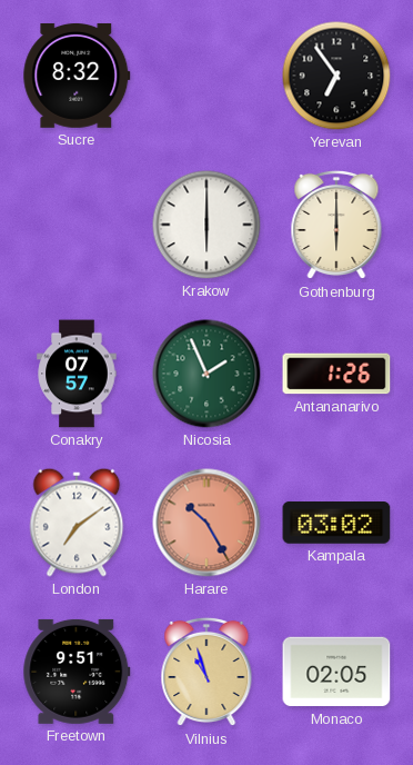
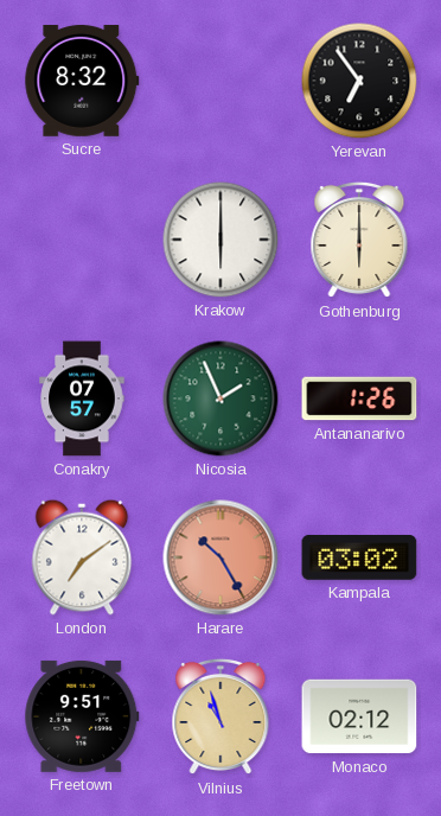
Monaco: 02:05 -> 02:12
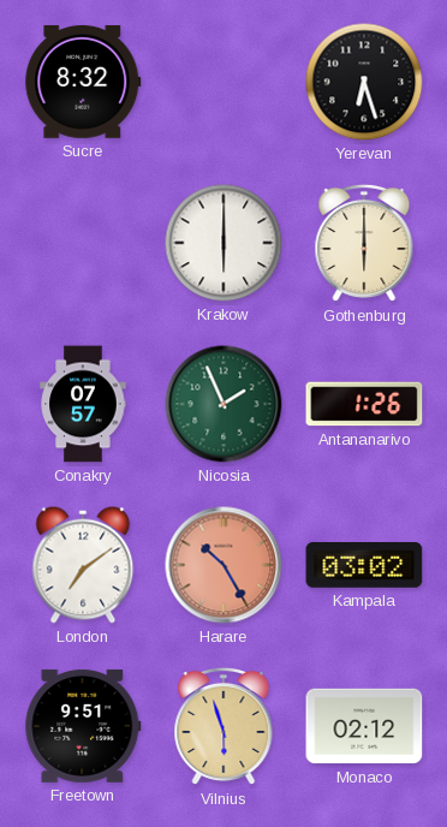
Yerevan: 6:54 -> 6:27
Vilnius: 10:57 -> 5:57
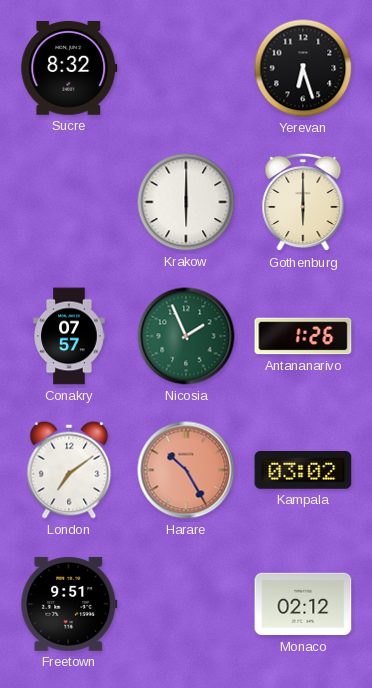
Vilnius: 5:57 -> none
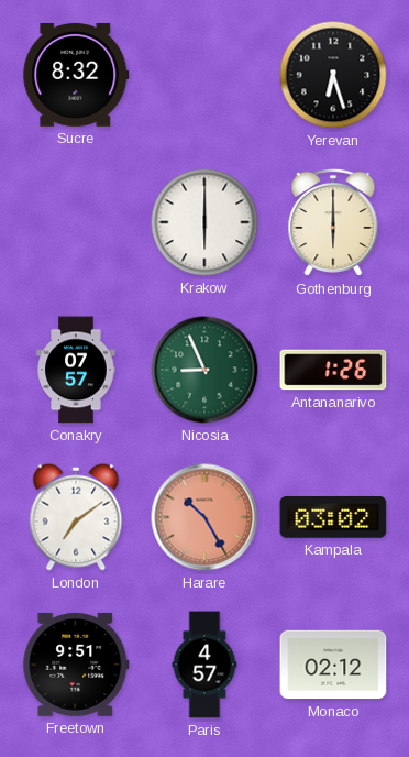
Nicosia: 1:56 -> 8:56
Paris: none -> 4:57
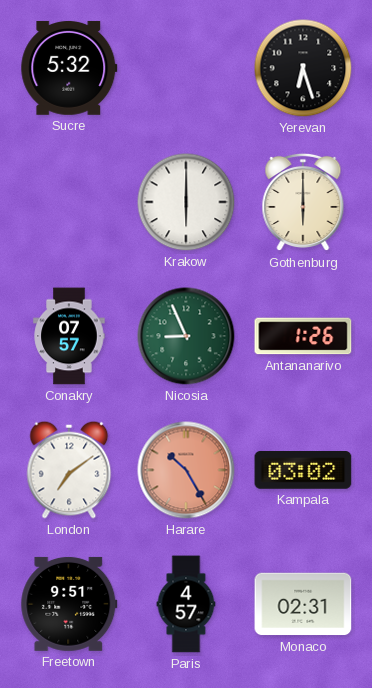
Sucre: 8:32 -> 5:32
Monaco: 02:12 -> 02:31
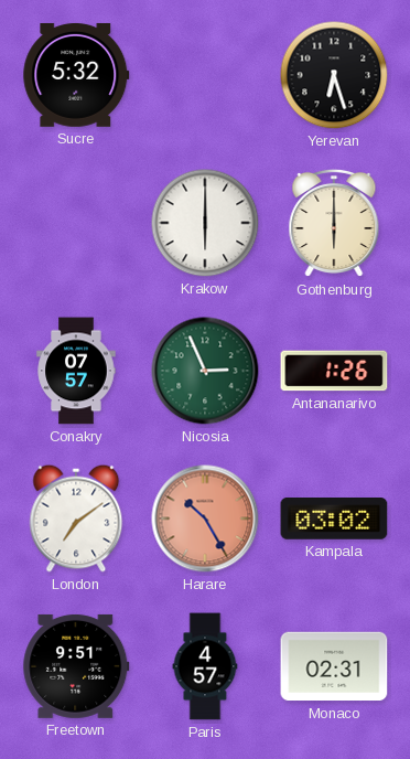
Nicosia: 8:56 -> 2:56
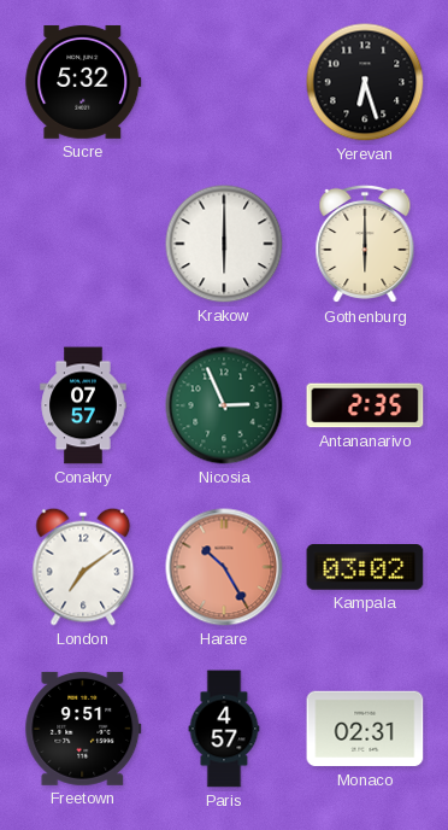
Antananarivo: 1:26 -> 2:35
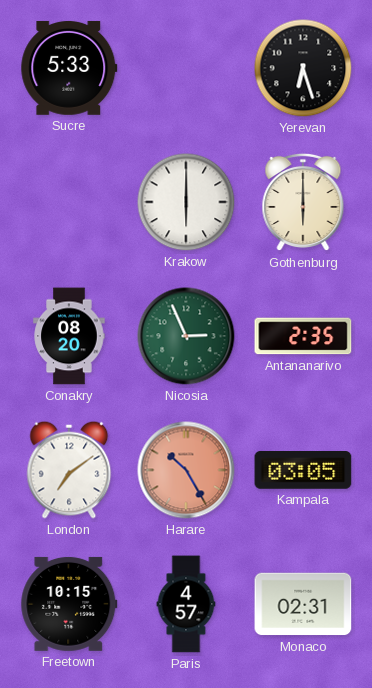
Sucre: 5:32 -> 5:33
Conakry: 07:57 -> 08:20
Kampala: 03:02 -> 03:05
Freetown: 9:51 -> 10:15
